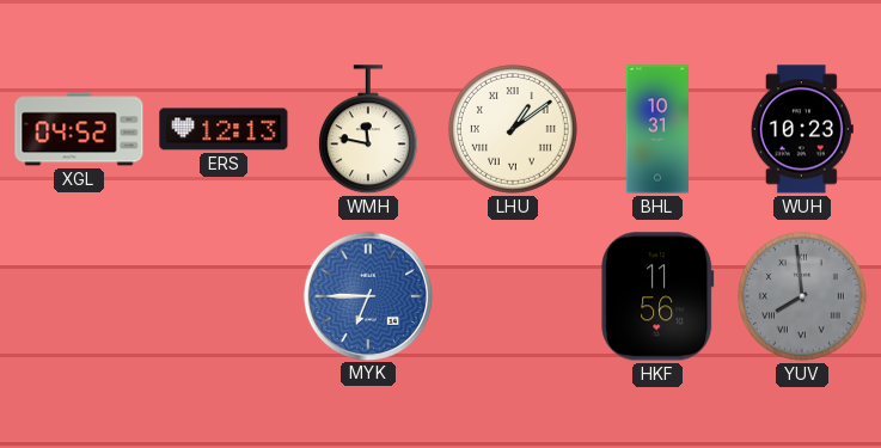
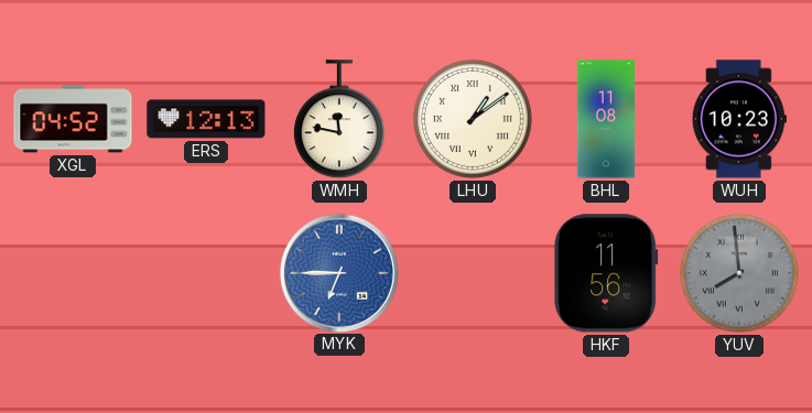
BHL: 10:31 -> 11:08
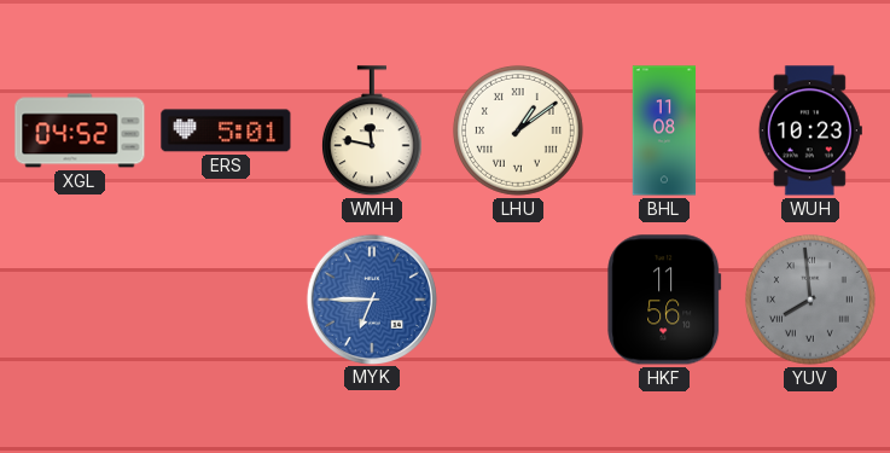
ERS: 12:13 -> 5:01
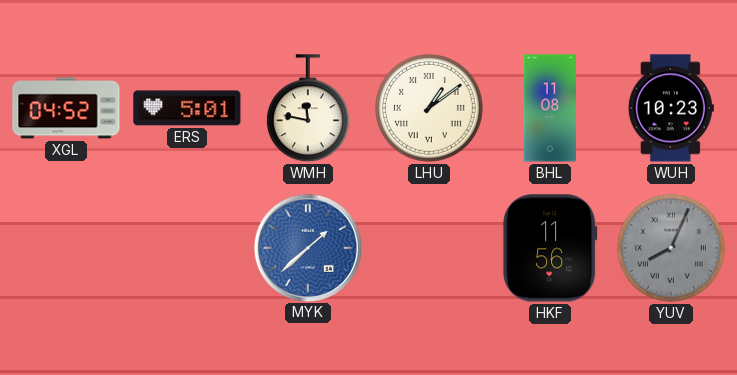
MYK: 6:45 -> 1:38
YUV: 7:59 -> 8:04
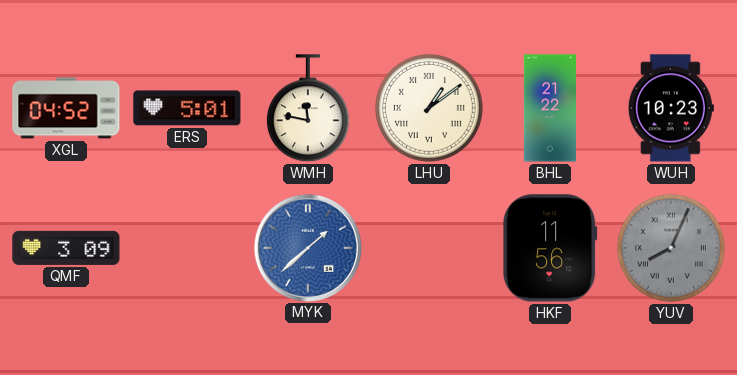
BHL: 11:08 -> 21:22
QMF: none -> 3:09
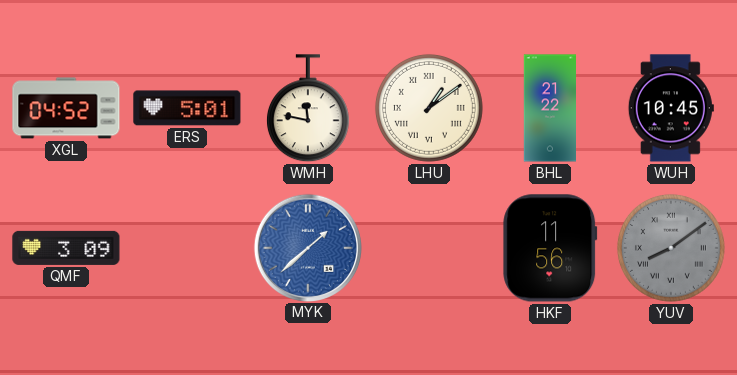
WUH: 10:23 -> 10:45
YUV: 8:04 -> 8:09
